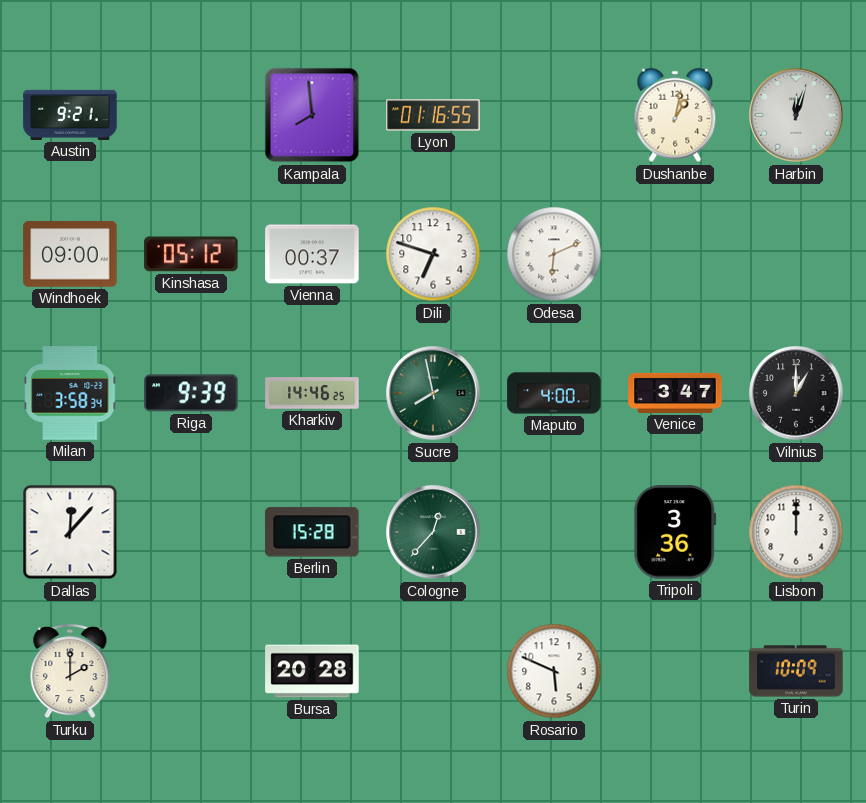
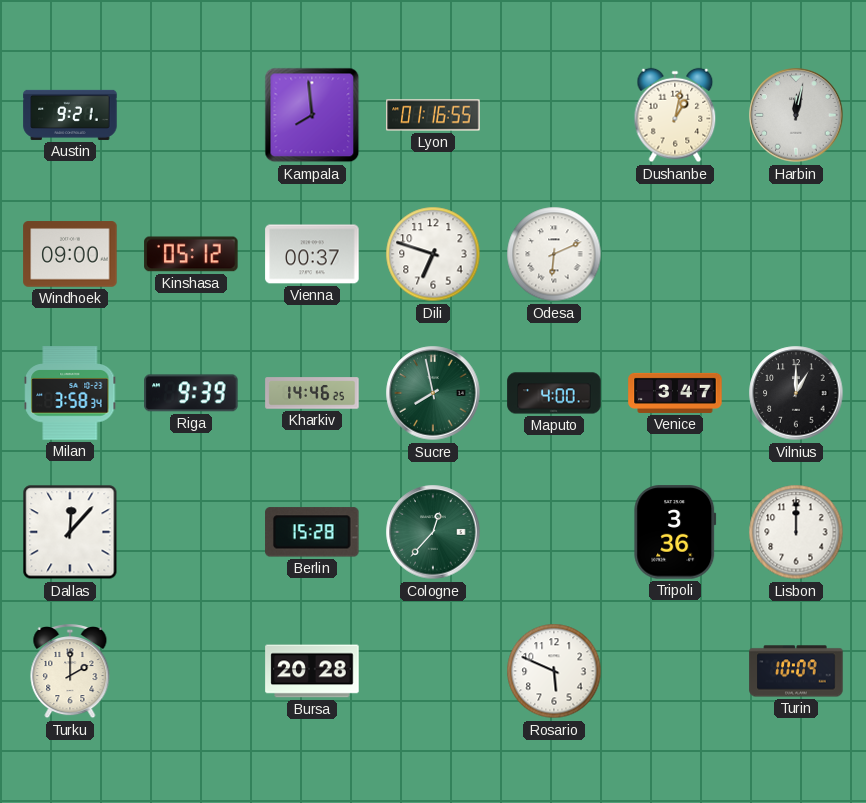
Harbin: 12:03 -> 12:02
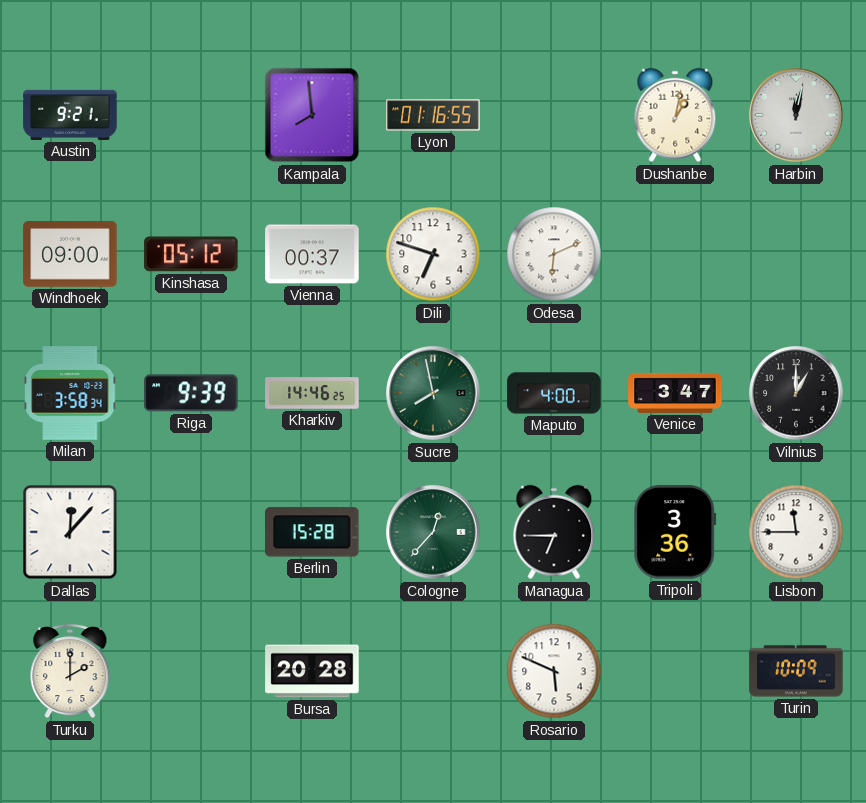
Managua: none -> 6:45
Lisbon: 12:00 -> 11:45
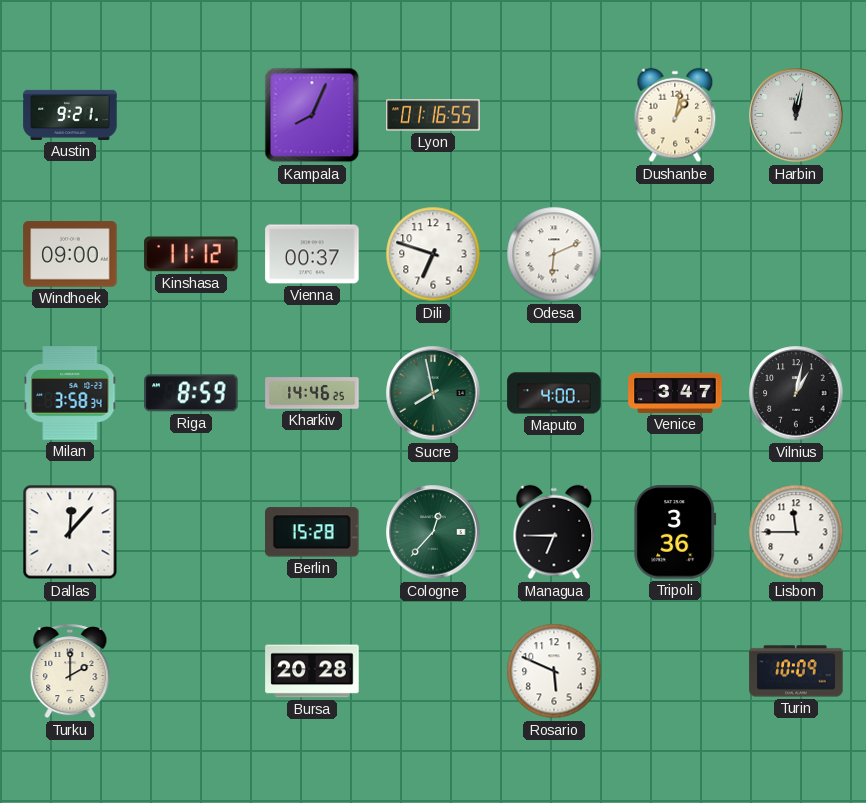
Kampala: 7:59 -> 8:04
Kinshasa: 05:12 -> 11:12
Riga: 9:39 -> 8:59
Vilnius: 1:00 -> 1:02
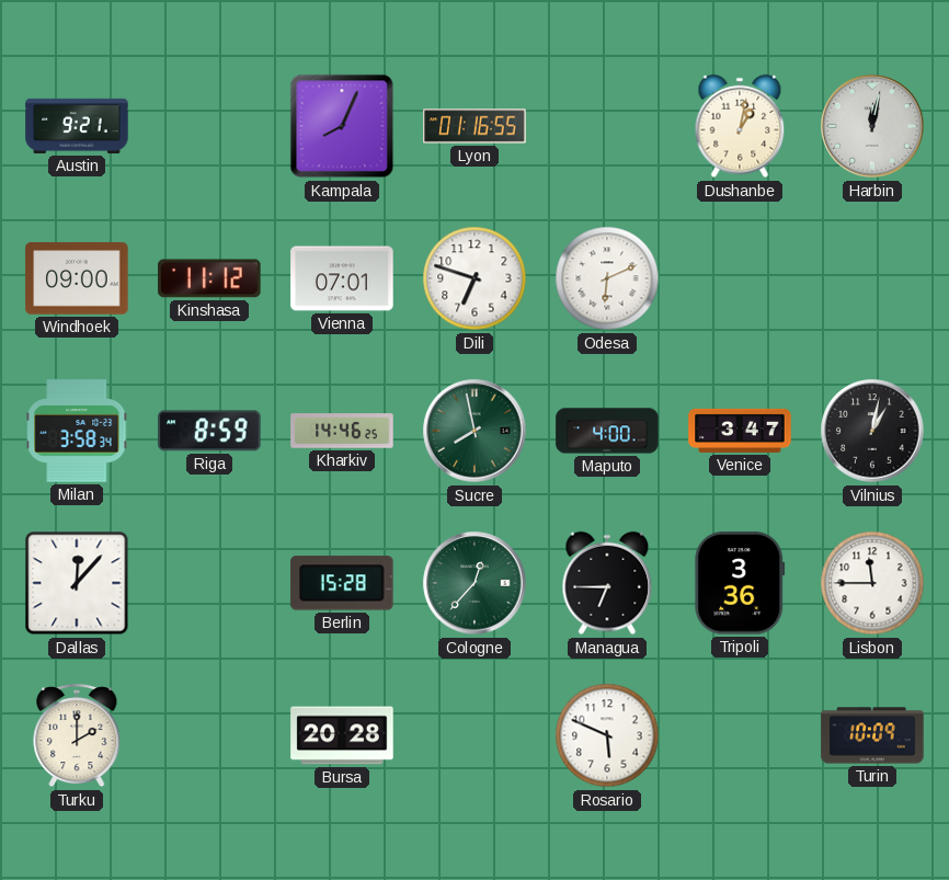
Vienna: 00:37 -> 07:01
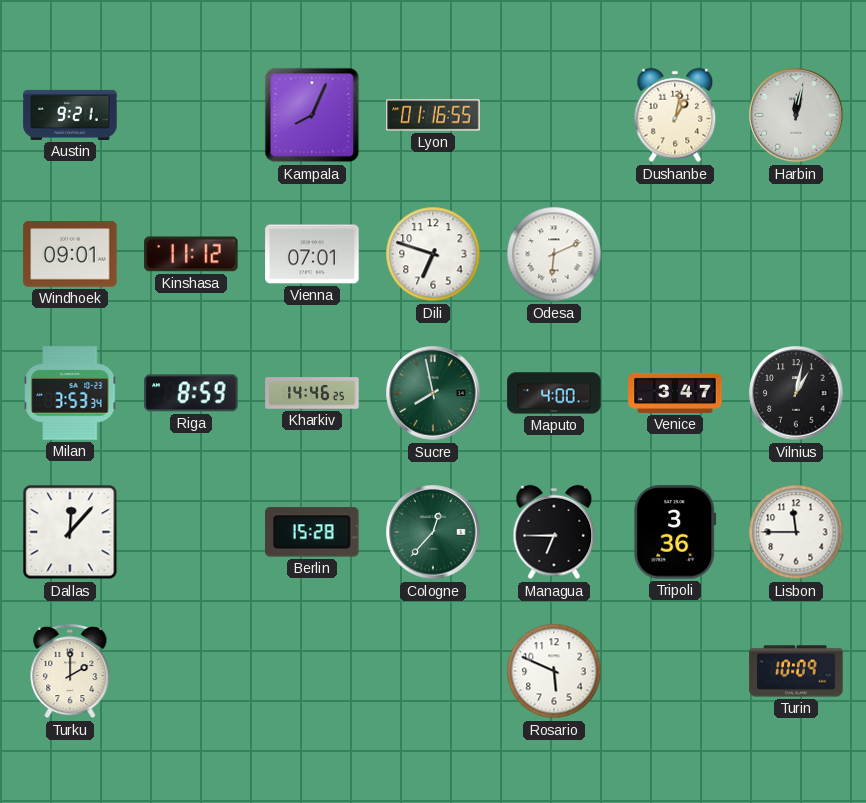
Windhoek: 09:00 -> 09:01
Milan: 3:58 -> 3:53
Bursa: 20:28 -> none
